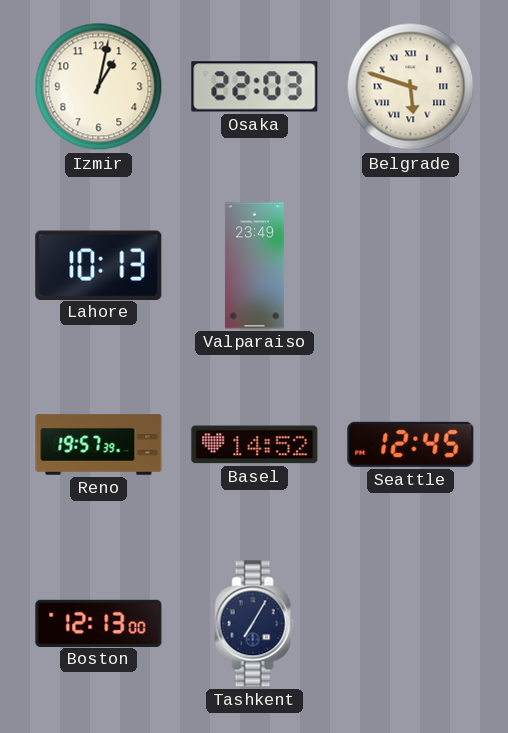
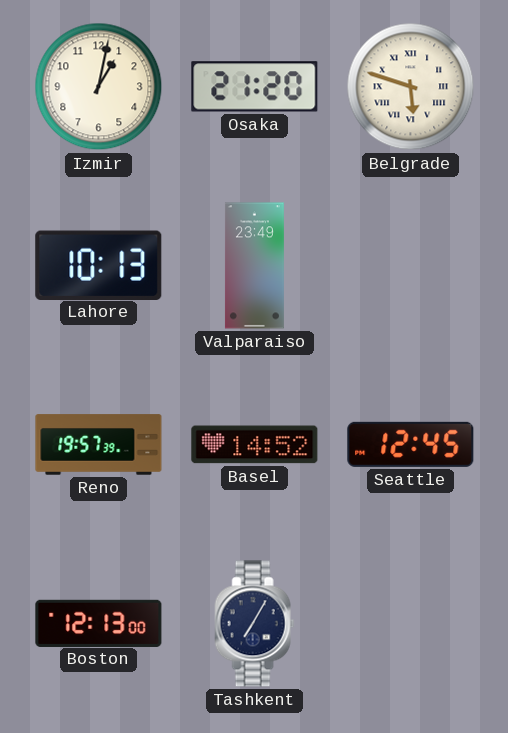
Osaka: 22:03 -> 21:20
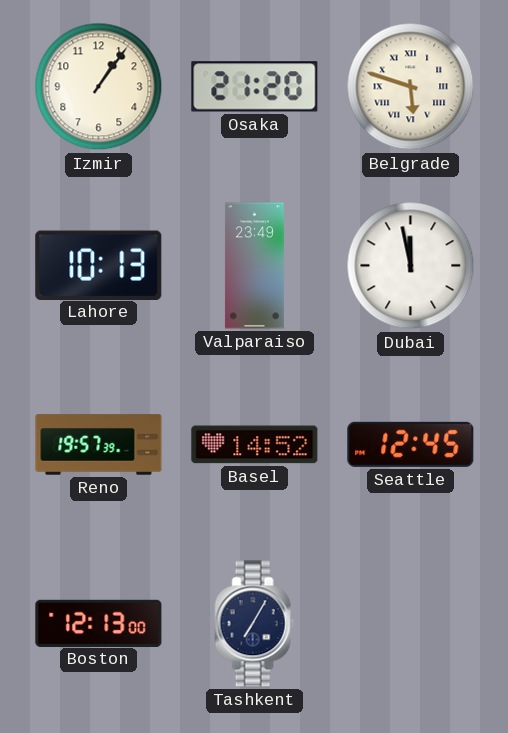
Izmir: 1:02 -> 1:06
Dubai: none -> 11:58
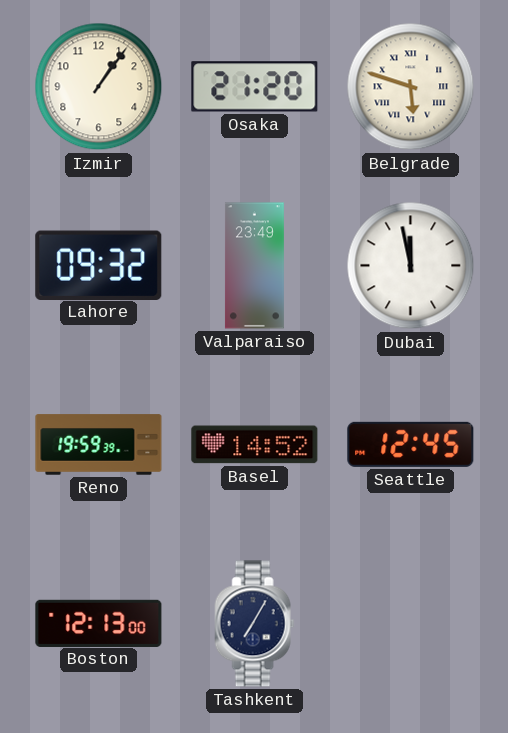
Lahore: 10:13 -> 09:32
Reno: 19:57 -> 19:59
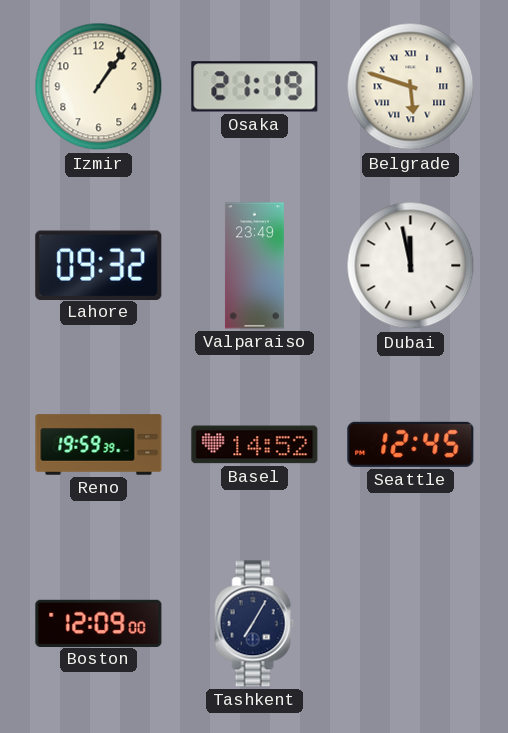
Osaka: 21:20 -> 21:19
Boston: 12:13 -> 12:09
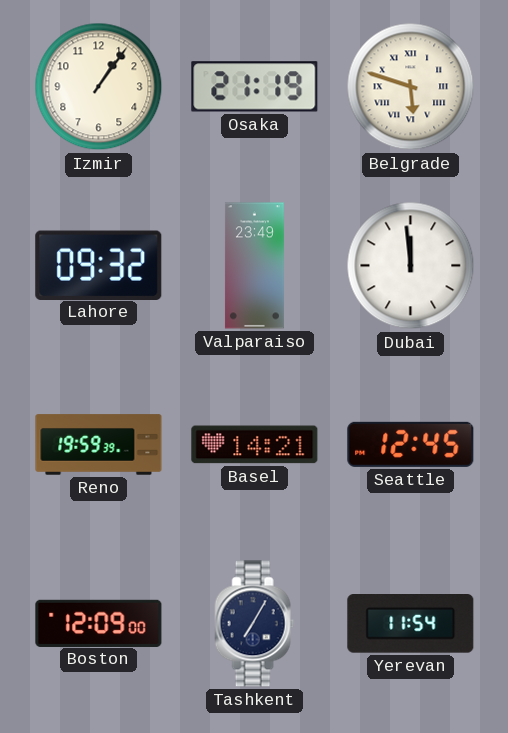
Dubai: 11:58 -> 11:59
Basel: 14:52 -> 14:21
Yerevan: none -> 11:54
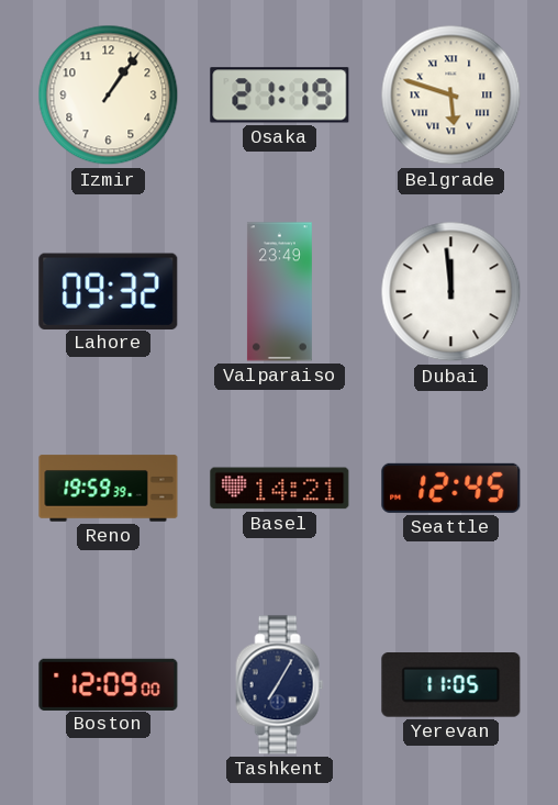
Yerevan: 11:54 -> 11:05
